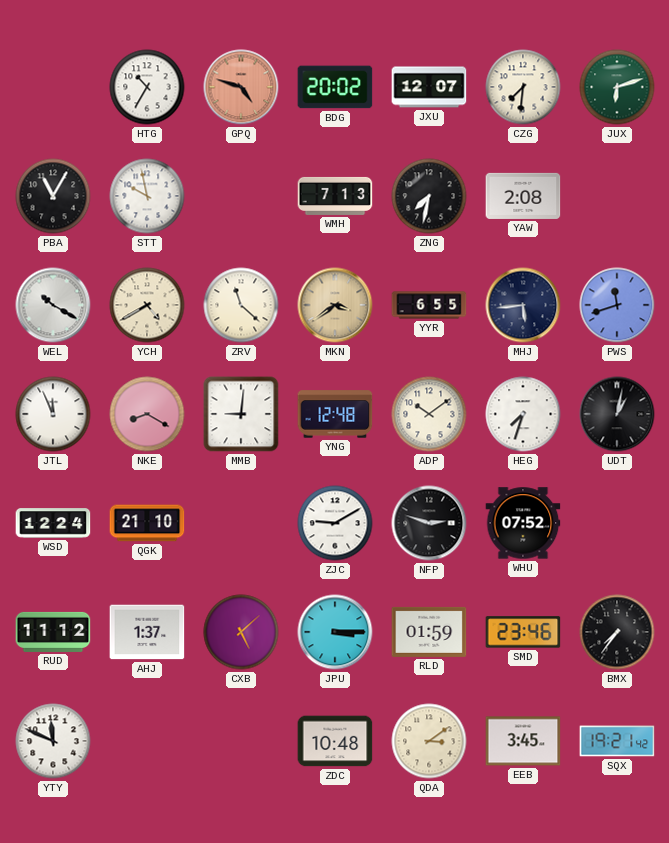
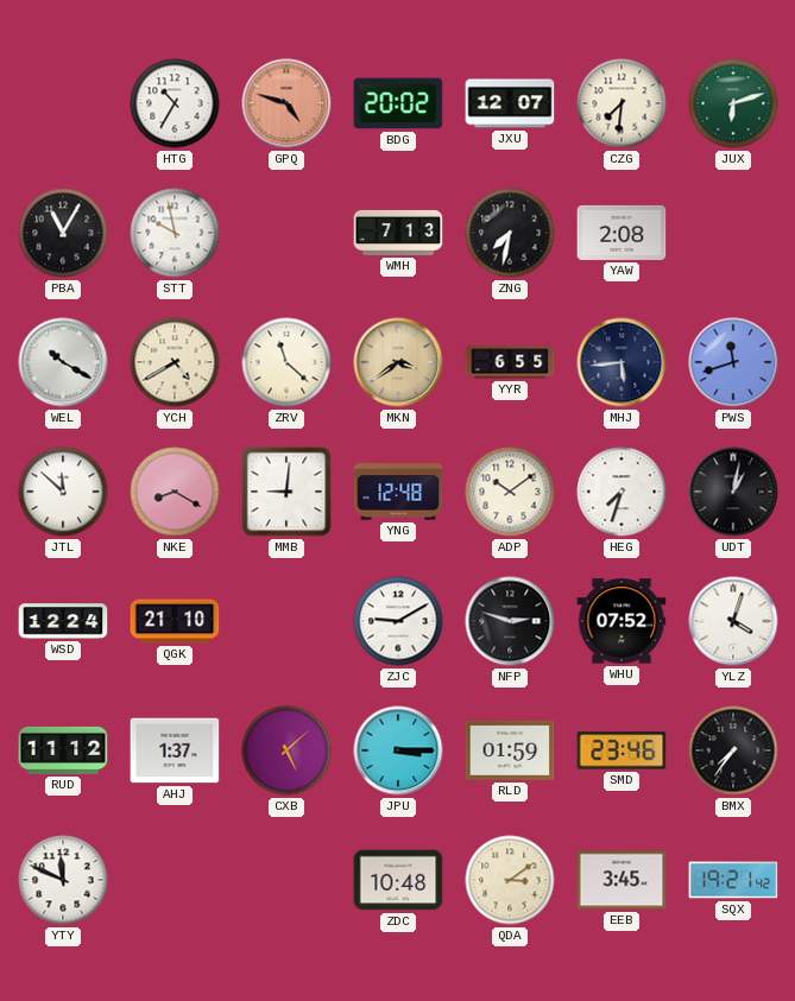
JTL: 11:56 -> 11:52
YLZ: none -> 4:03
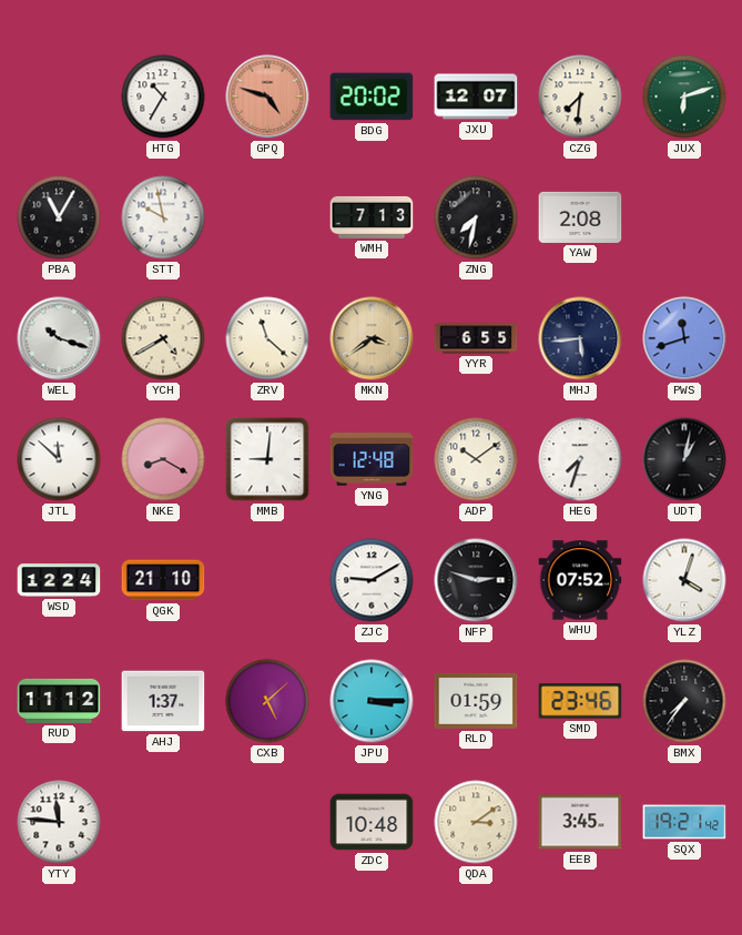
WEL: 10:20 -> 10:18
YTY: 11:49 -> 11:46
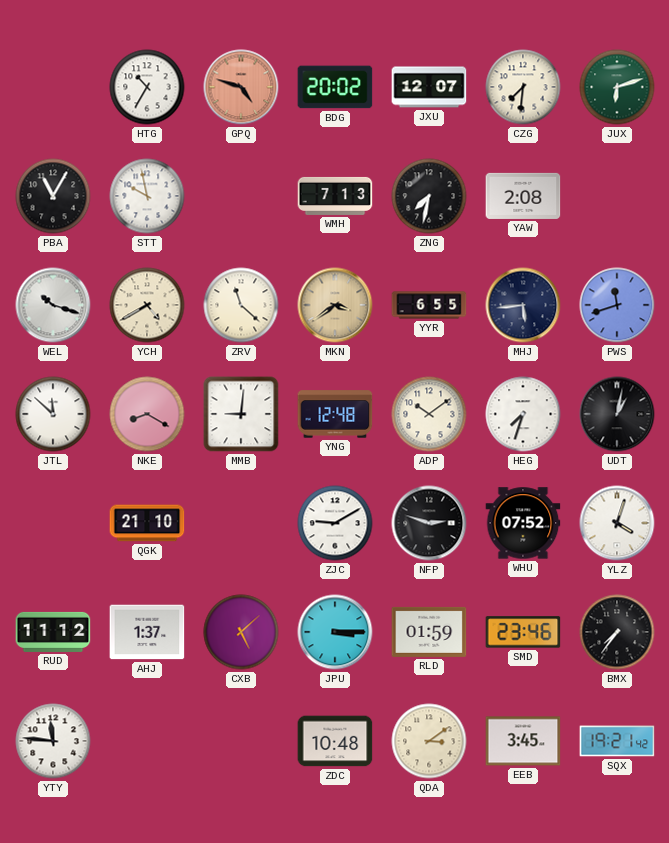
WSD: 12:24 -> none
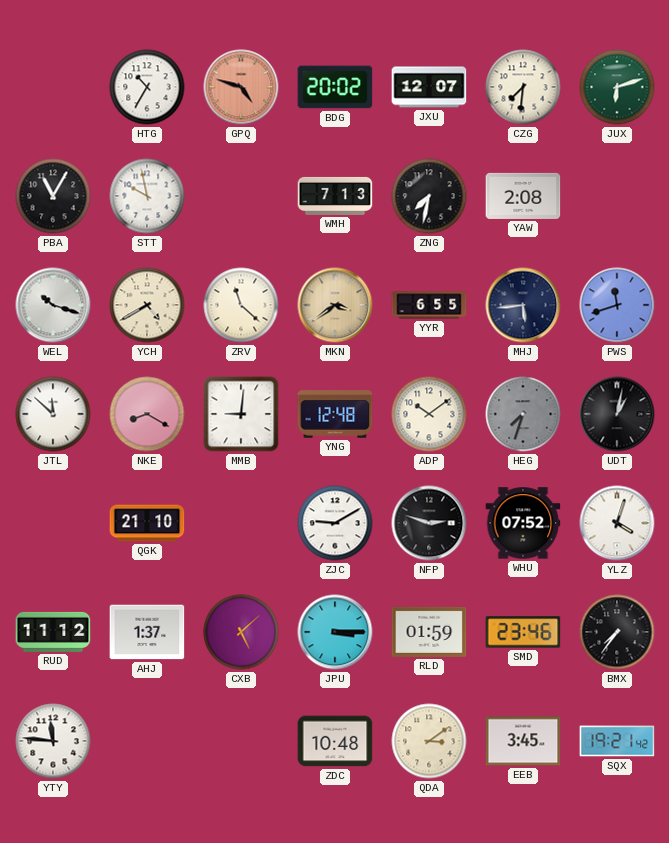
HEG dial: white -> grey
